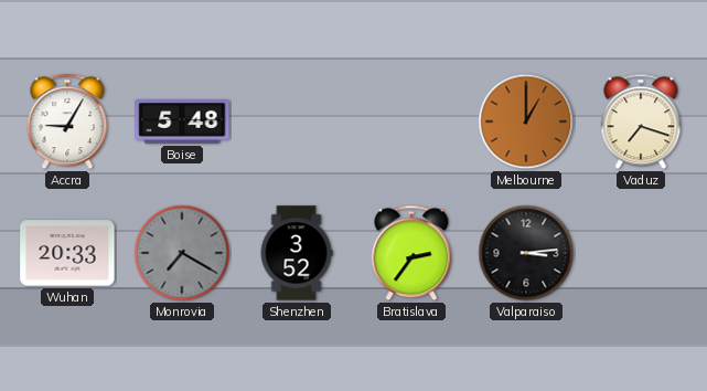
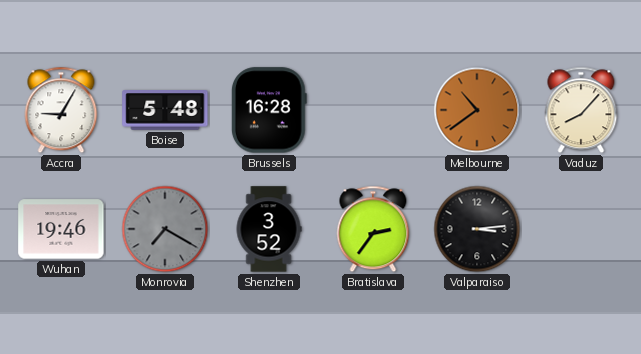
Brussels: none -> 16:28
Melbourne: 1:00 -> 10:39
Vaduz: 7:18 -> 8:07
Wuhan: 20:33 -> 19:46
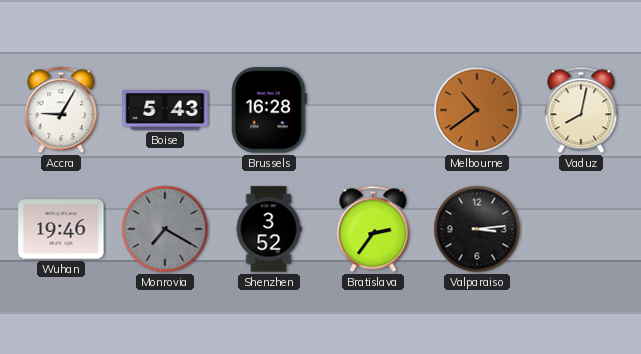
Boise: 5:48 -> 5:43
Vaduz: 8:07 -> 8:02
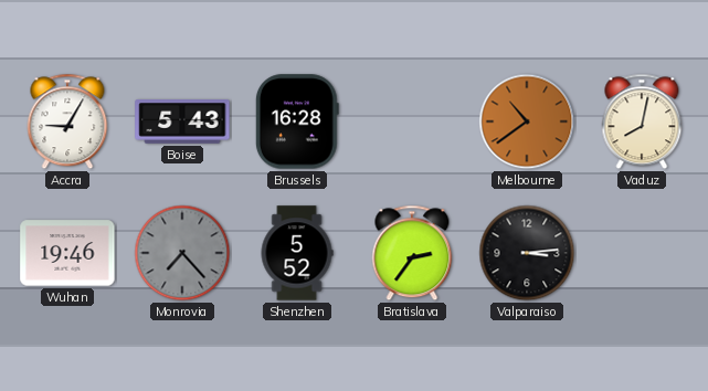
Monrovia: 7:20 -> 7:23
Shenzhen: 3:52 -> 5:52
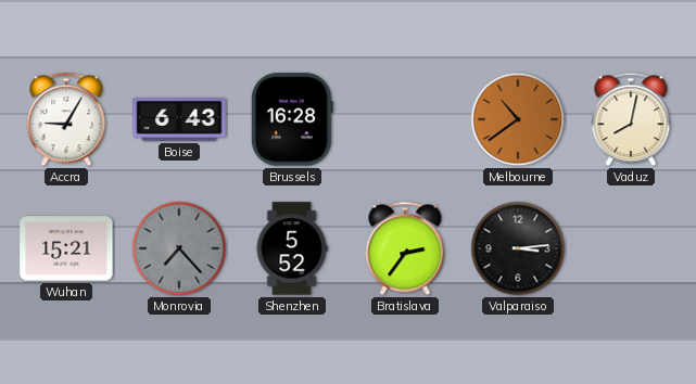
Boise: 5:43 -> 6:43
Wuhan: 19:46 -> 15:21
